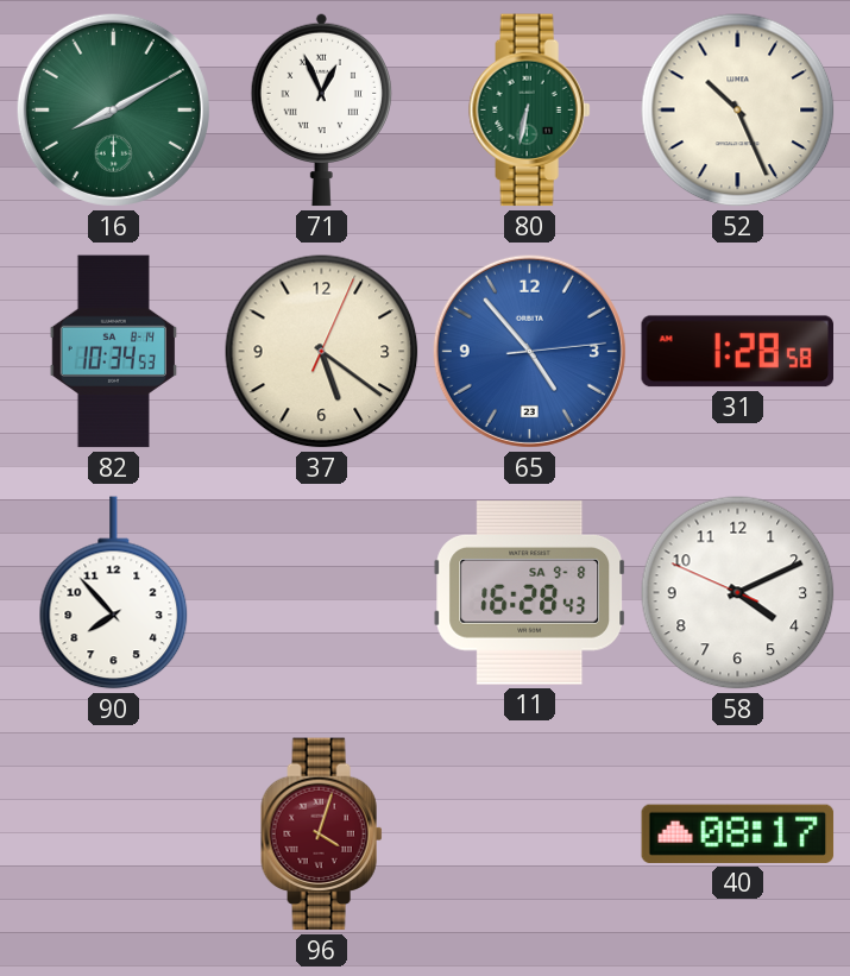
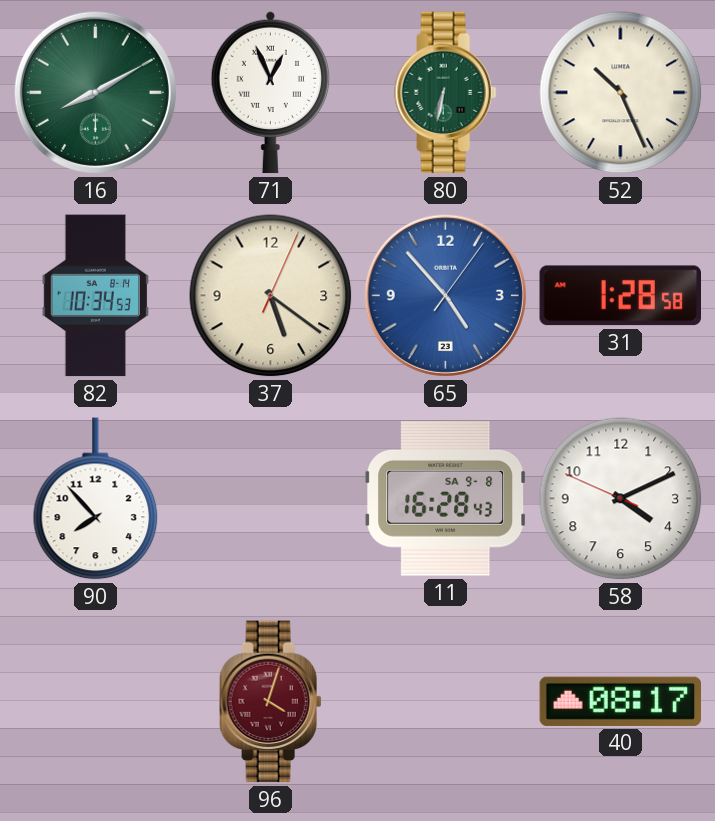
65: 4:53:14 -> 4:53:06
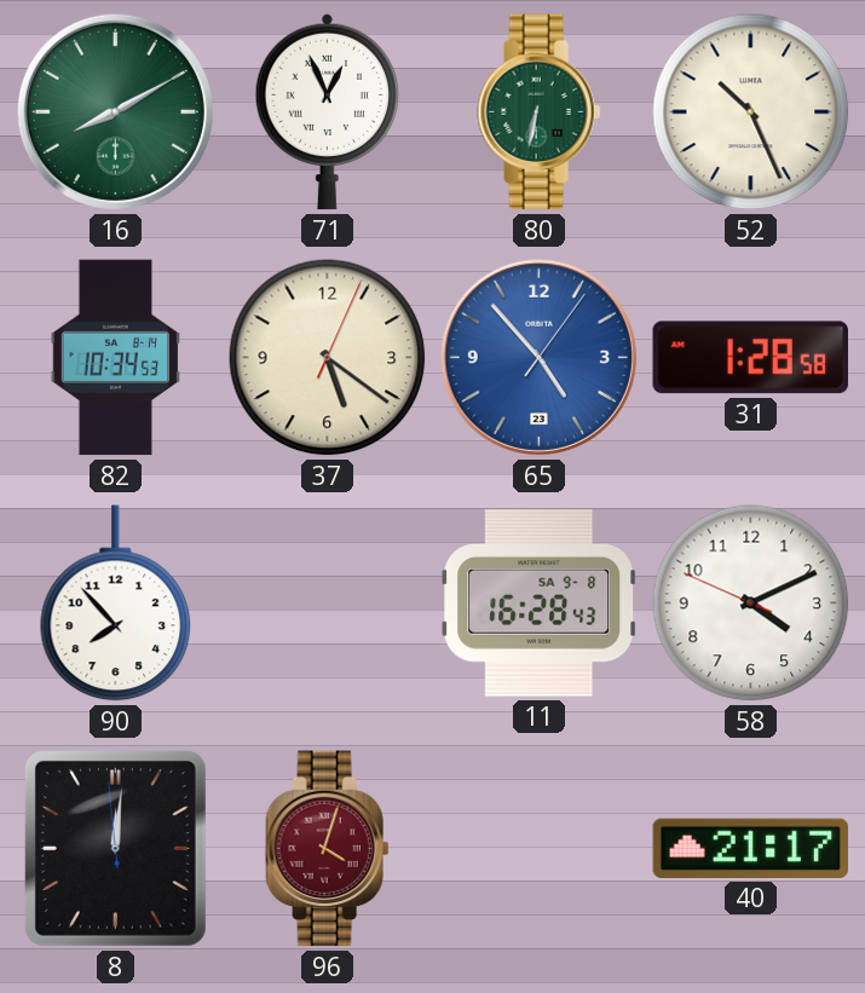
8: none -> 12:00
40: 08:17 -> 21:17
